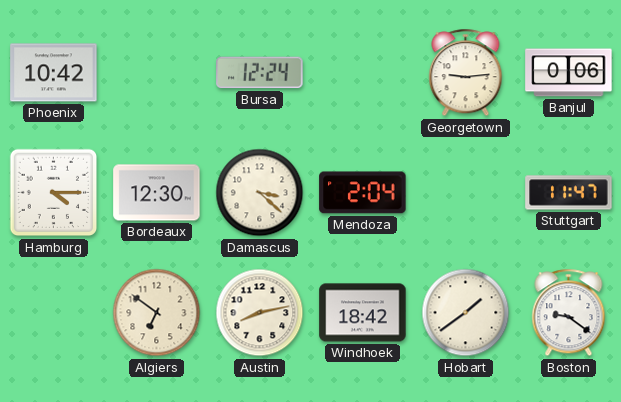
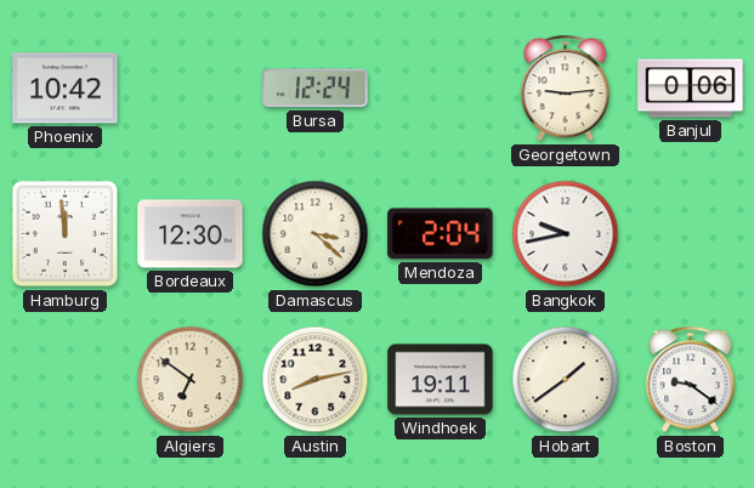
Hamburg: 4:15 -> 11:59
Bangkok: none -> 9:43
Stuttgart: 11:47 -> none
Windhoek: 18:42 -> 19:11
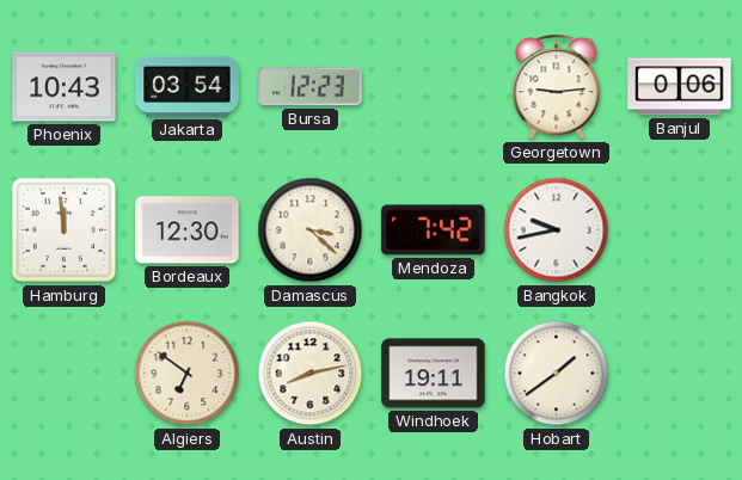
Phoenix: 10:42 -> 10:43
Jakarta: none -> 03:54
Bursa: 12:24 -> 12:23
Mendoza: 2:04 -> 7:42
Boston: 9:21 -> none
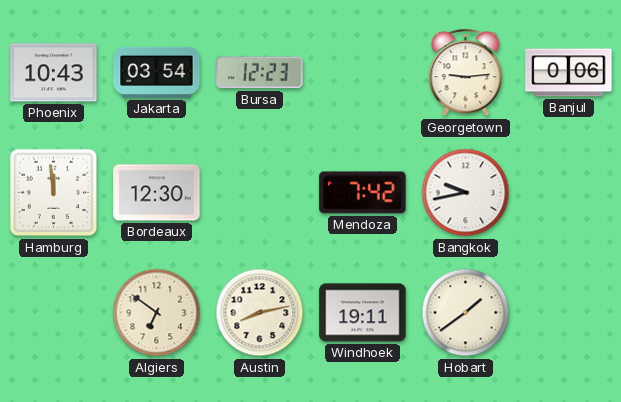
Damascus: 3:22 -> none
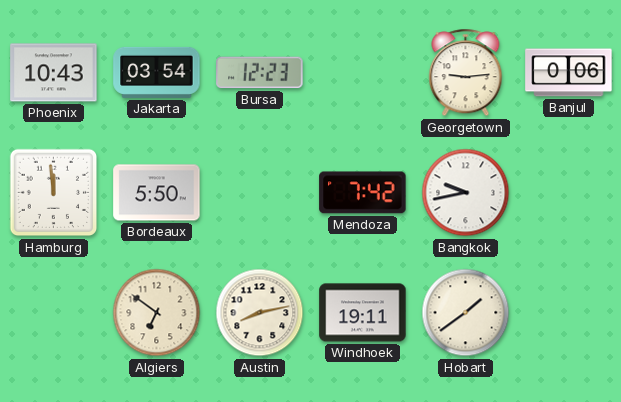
Bordeaux: 12:30 -> 5:50
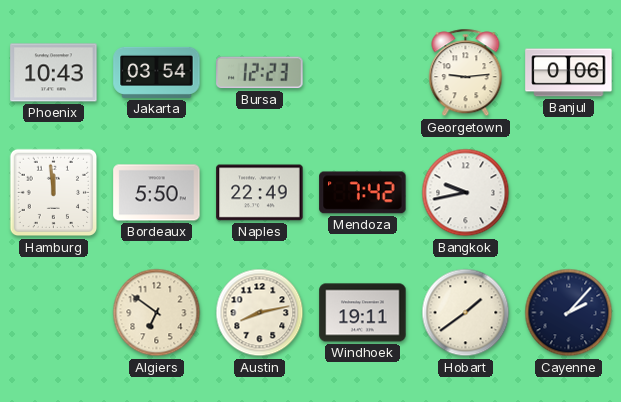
Naples: none -> 22:49
Cayenne: none -> 2:07
